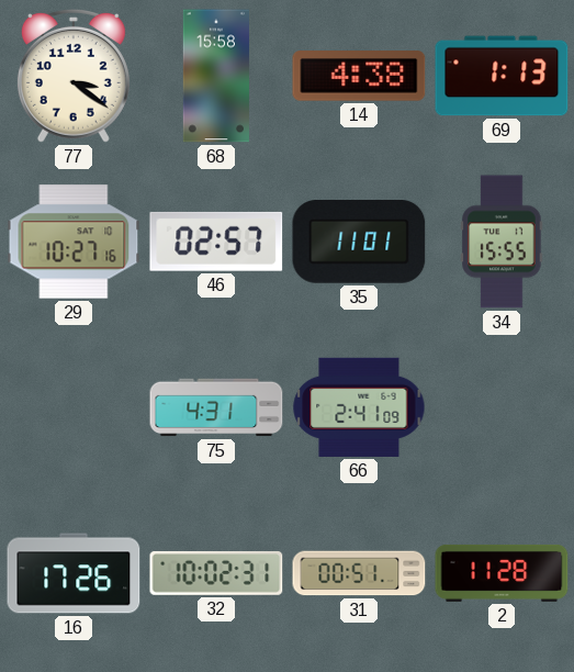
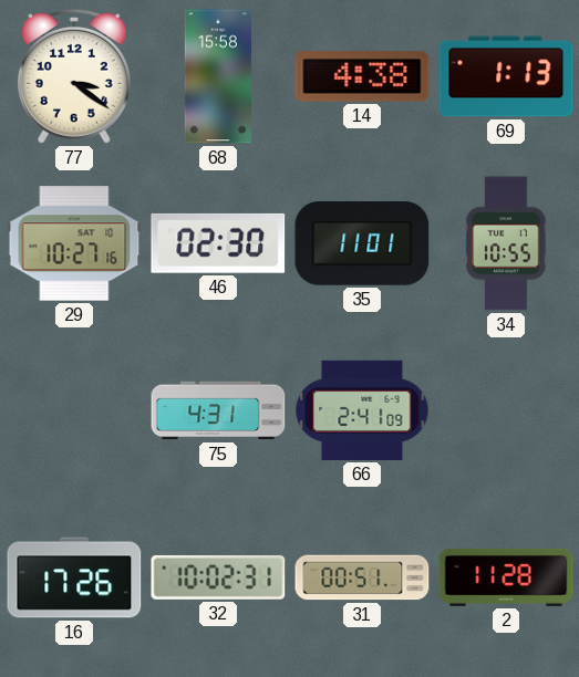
46: 02:57 -> 02:30
34: 15:55 -> 10:55
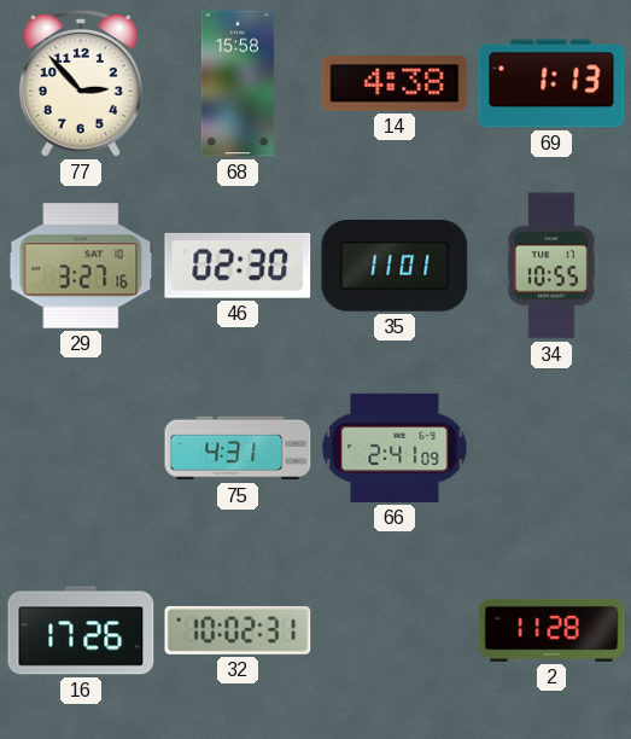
77: 3:21 -> 2:53
29: 10:27 -> 3:27
31: 00:51 -> none
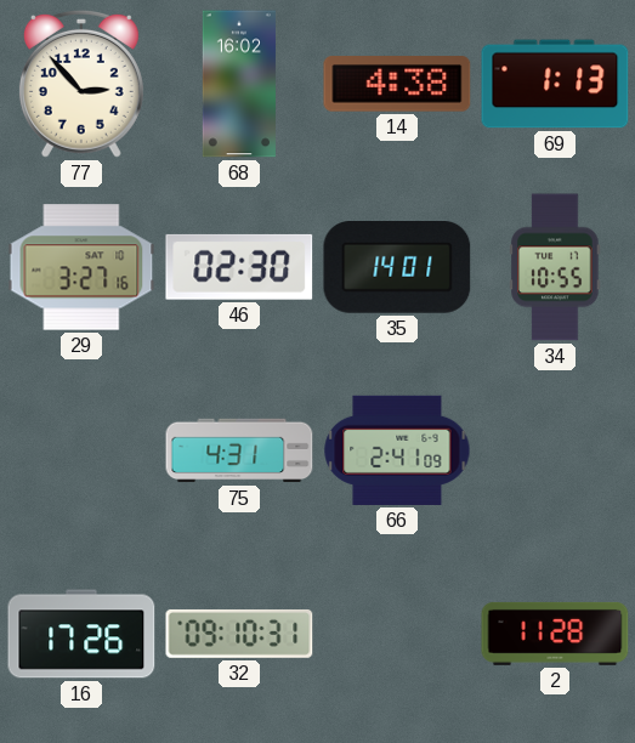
68: 15:58 -> 16:02
35: 11:01 -> 14:01
32: 10:02 -> 09:10
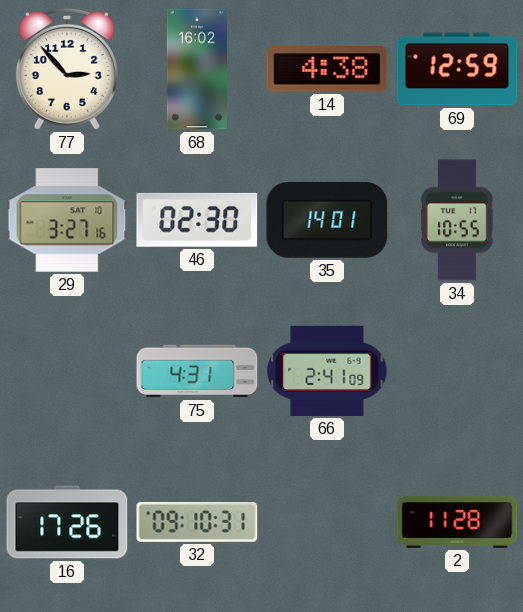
69: 1:13 -> 12:59
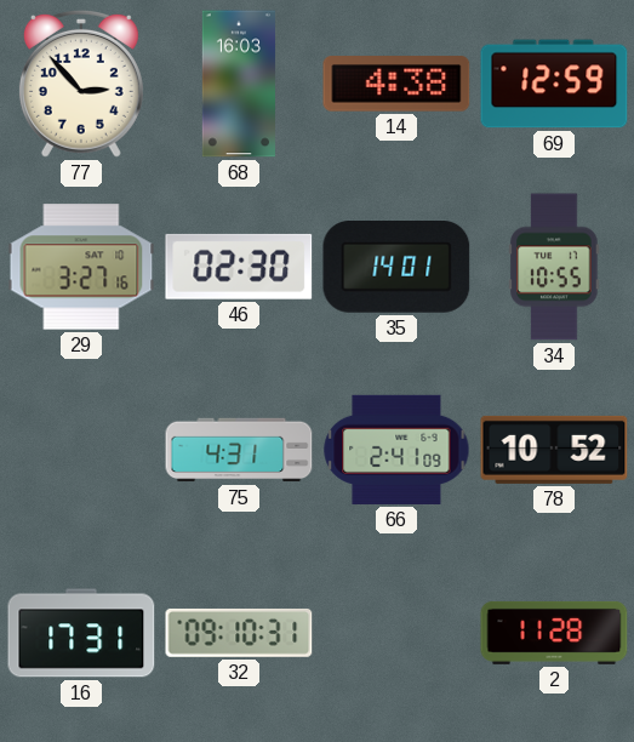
68: 16:02 -> 16:03
78: none -> 10:52
16: 17:26 -> 17:31
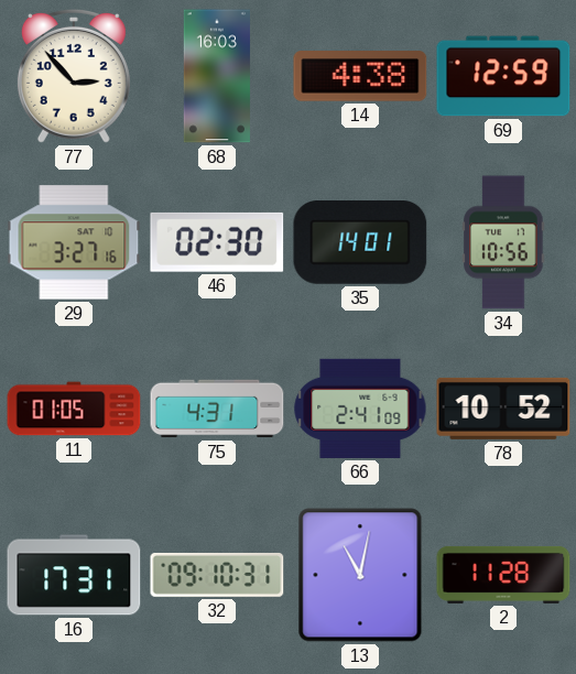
34: 10:55 -> 10:56
11: none -> 01:05
13: none -> 11:02
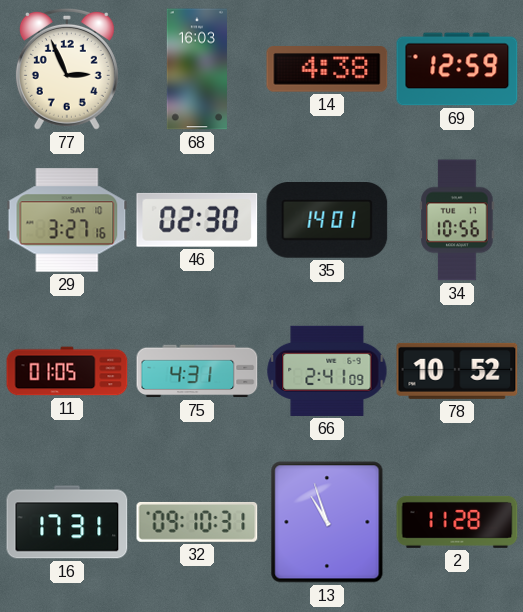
77: 2:53 -> 2:56
13: 11:02 -> 10:57
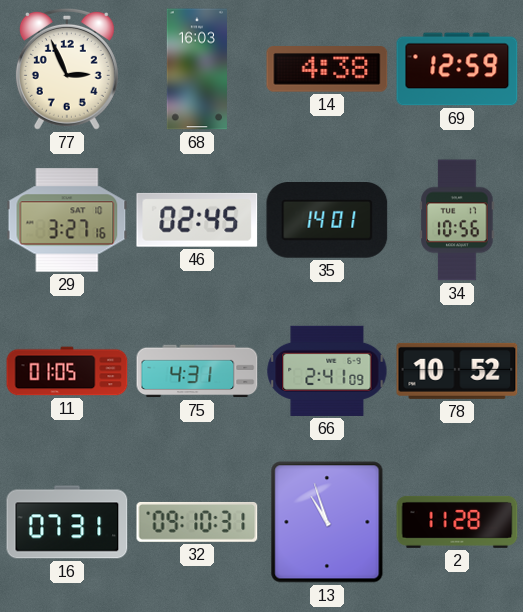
46: 02:30 -> 02:45
16: 17:31 -> 07:31
